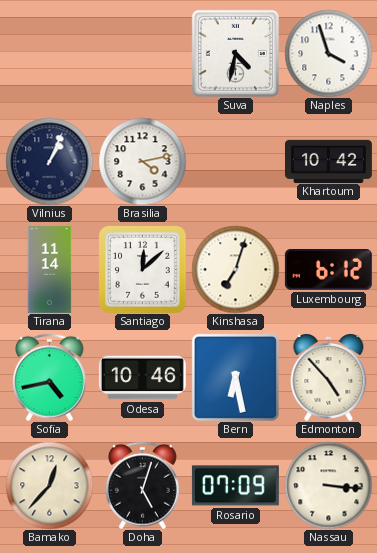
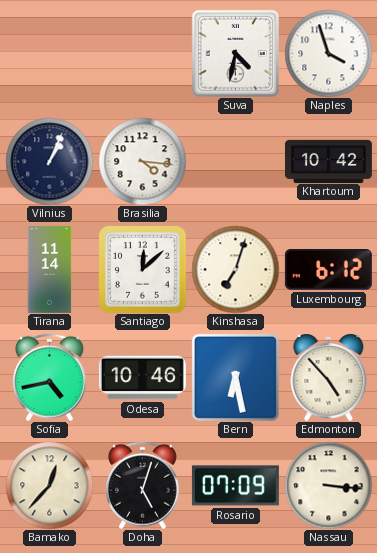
Brasilia: 4:13 -> 4:16
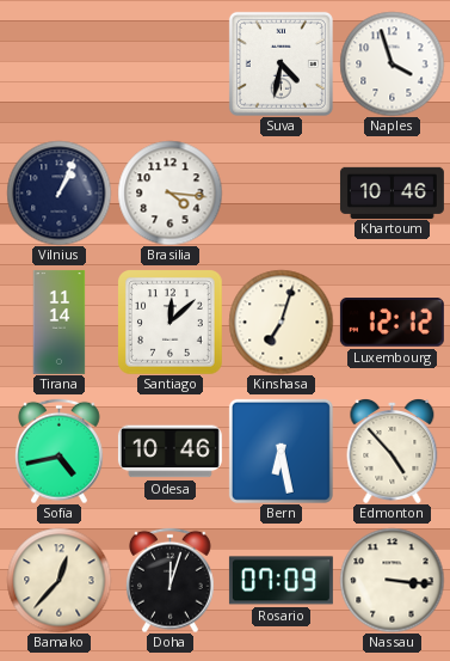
Khartoum: 10:42 -> 10:46
Luxembourg: 6:12 -> 12:12
Doha: 5:03 -> 12:03
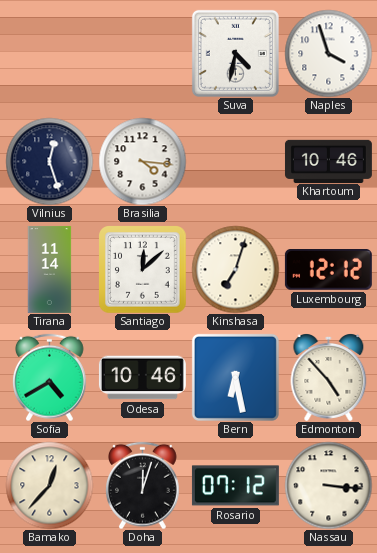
Vilnius: 1:04 -> 12:27
Sofia: 4:43 -> 4:40
Rosario: 07:09 -> 07:12
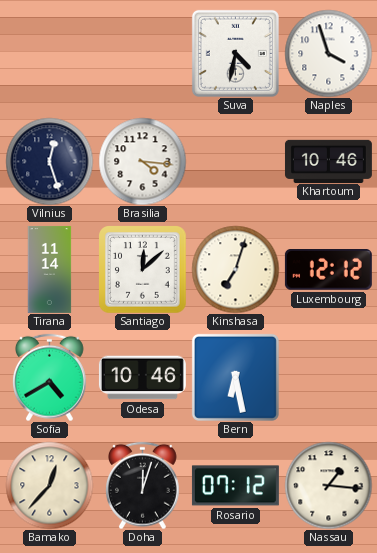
Edmonton: 4:53 -> none
Nassau: 3:16 -> 1:16
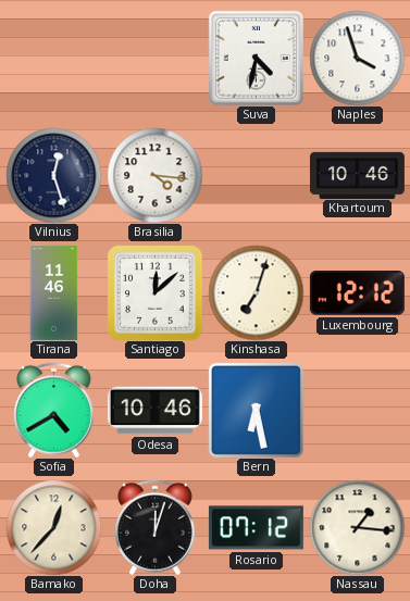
Tirana: 11:14 -> 11:46
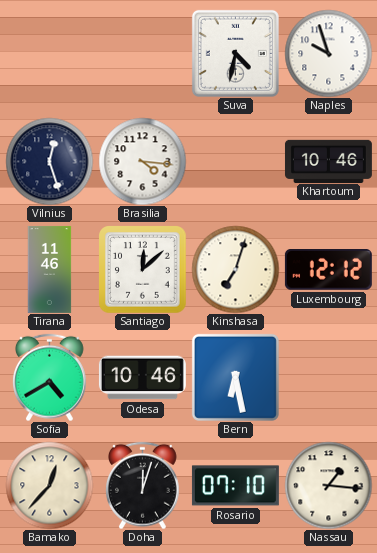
Naples: 3:57 -> 9:57
Rosario: 07:12 -> 07:10
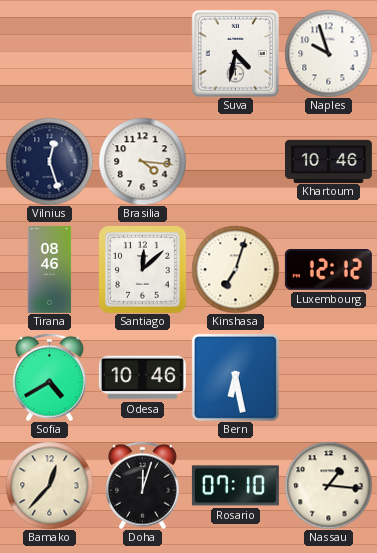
Tirana: 11:46 -> 08:46
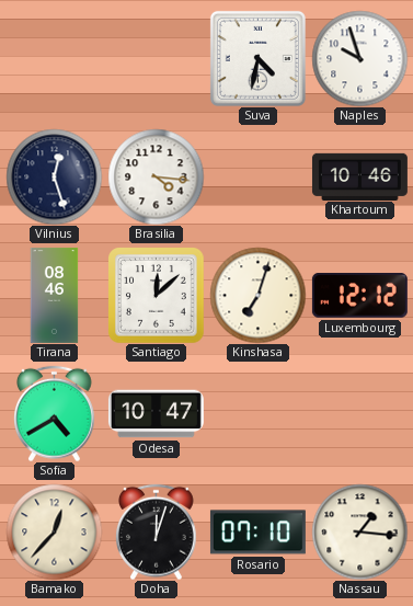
Odesa: 10:46 -> 10:47
Bern: 6:28 -> none
